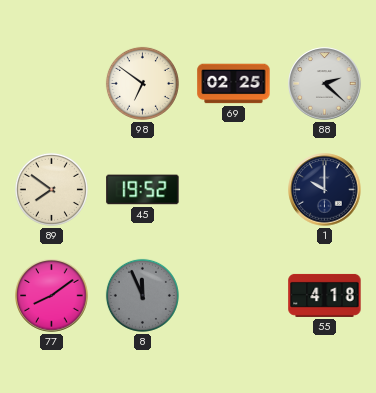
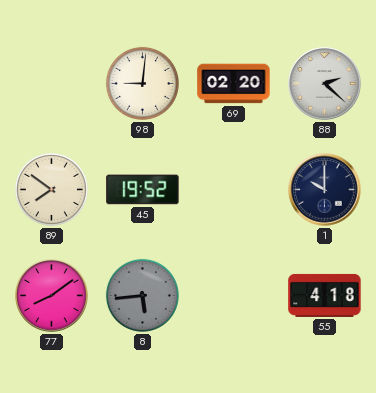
98: 6:51 -> 9:01
69: 02:25 -> 02:20
8: 11:56 -> 5:44
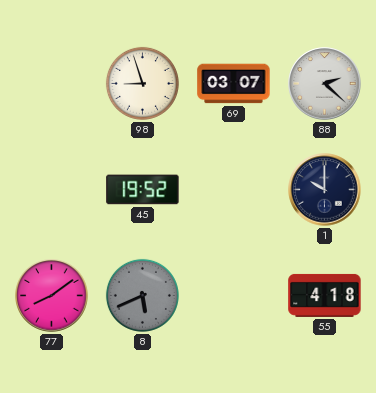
98: 9:01 -> 8:57
69: 02:20 -> 03:07
89: 7:51 -> none
8: 5:44 -> 5:41
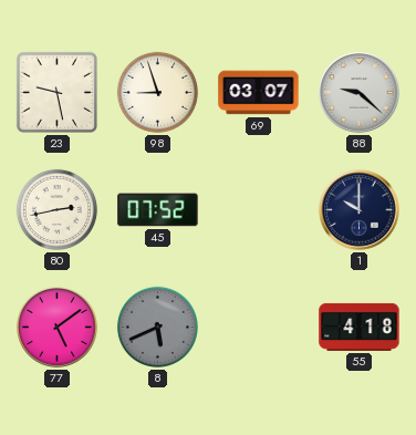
23: none -> 9:28
88: 2:22 -> 9:22
80: none -> 2:43
45: 19:52 -> 07:52
77: 8:09 -> 5:09
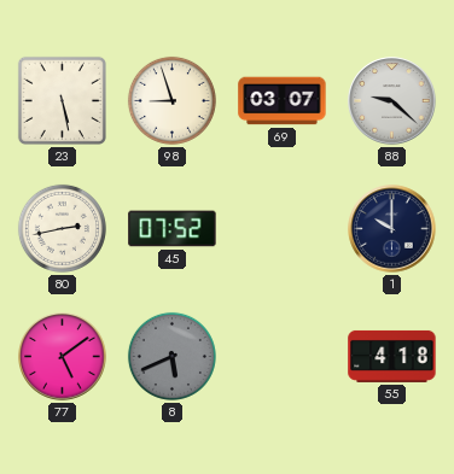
23: 9:28 -> 5:28
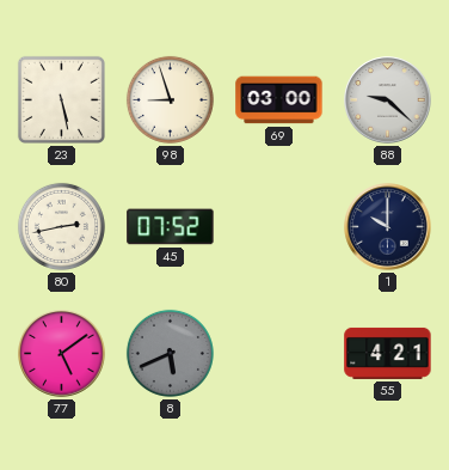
69: 03:07 -> 03:00
55: 4:18 -> 4:21
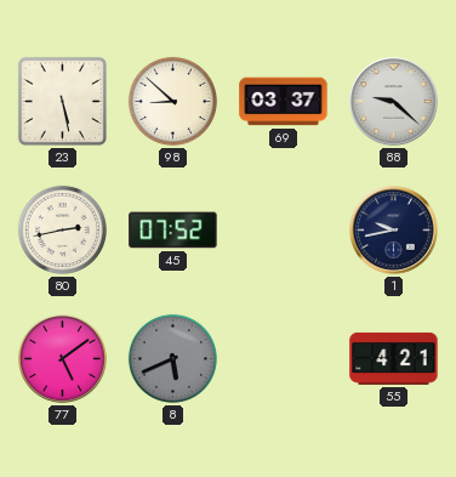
98: 8:57 -> 8:52
69: 03:00 -> 03:37
1: 10:00 -> 9:43
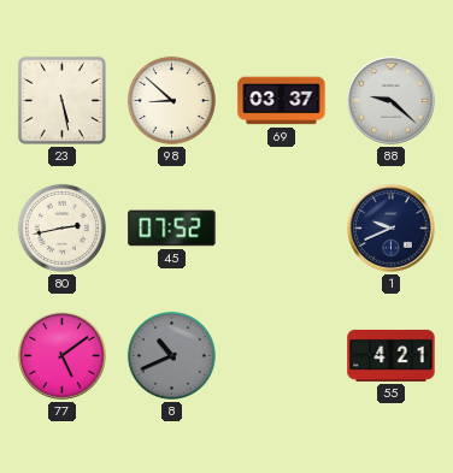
1: 9:43 -> 9:41
8: 5:41 -> 10:41
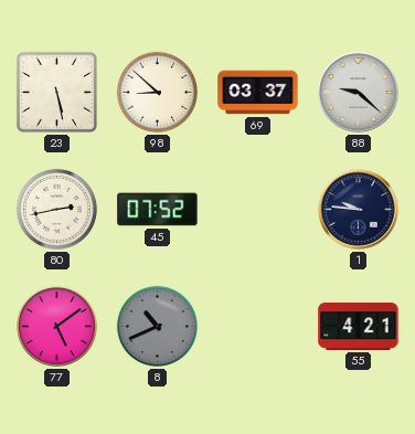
1: 9:41 -> 9:46
